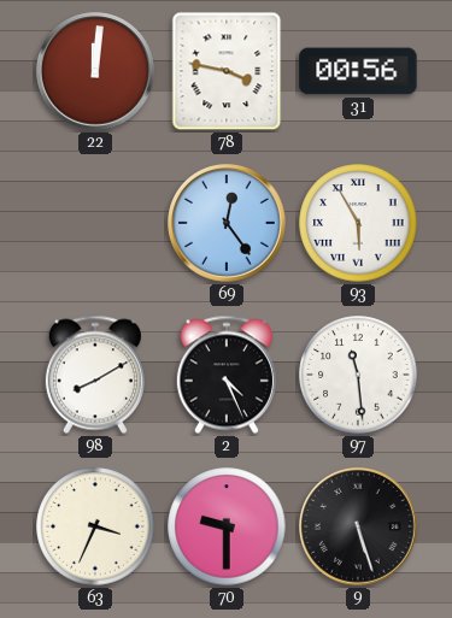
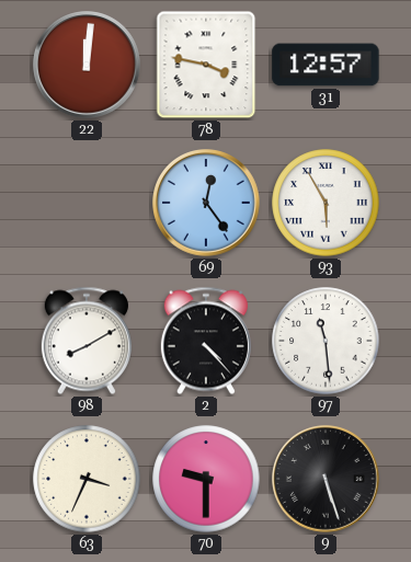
31: 00:56 -> 12:57
2: 4:26 -> 4:23
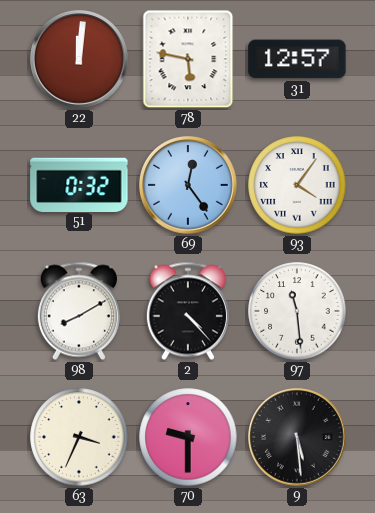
78: 3:47 -> 5:47
51: none -> 0:32
93: 5:55 -> 4:06
9: 5:27 -> 5:29
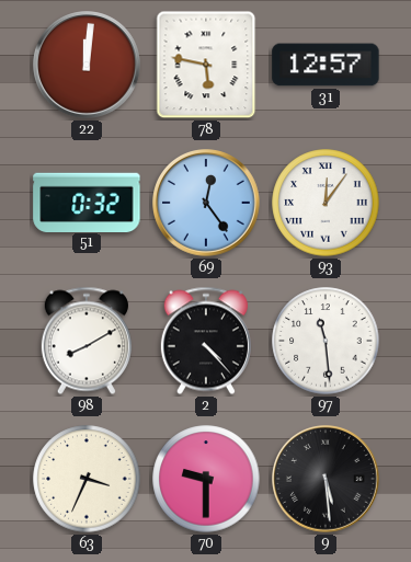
93: 4:06 -> 12:06
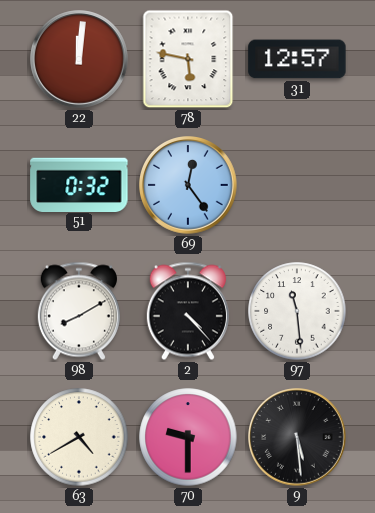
93: 12:06 -> none
63: 3:34 -> 4:40
